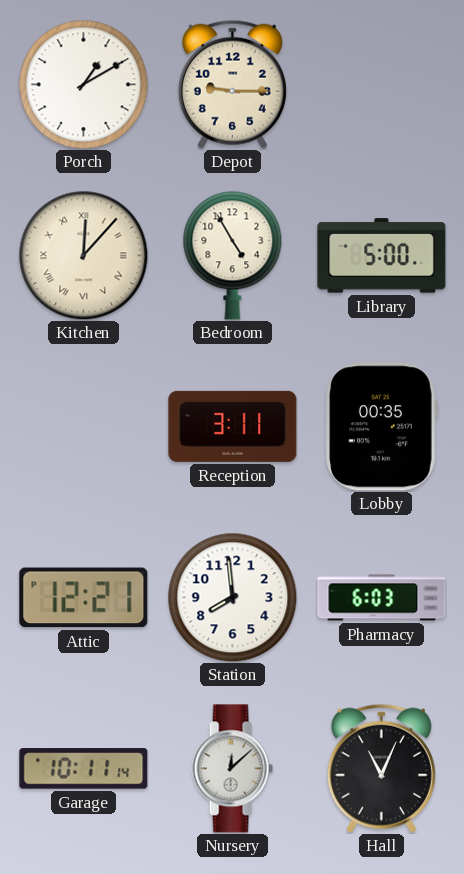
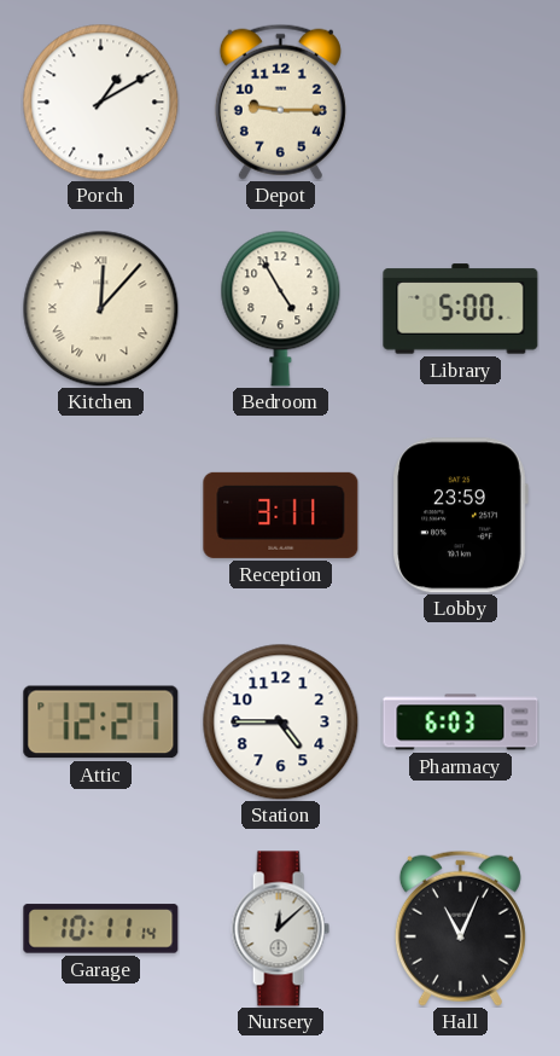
Lobby: 00:35 -> 23:59
Station: 7:59 -> 4:45
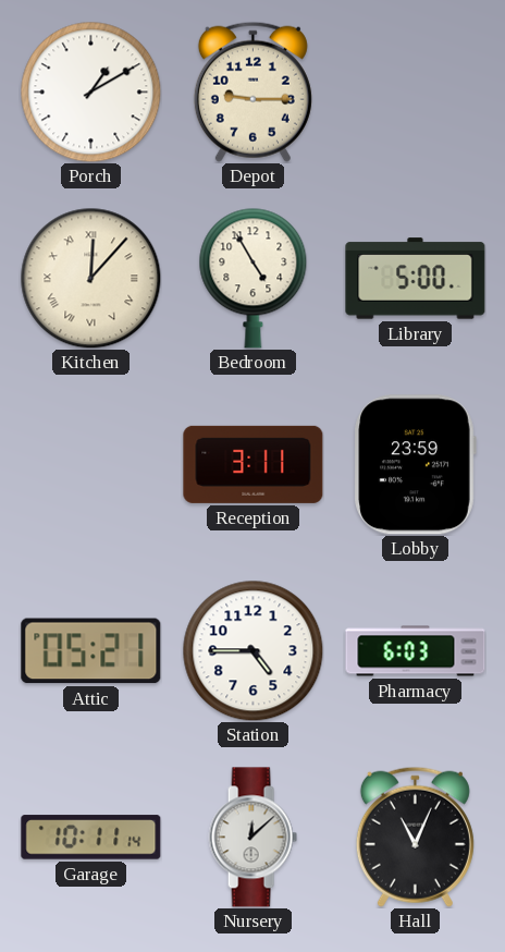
Attic: 12:21 -> 05:21
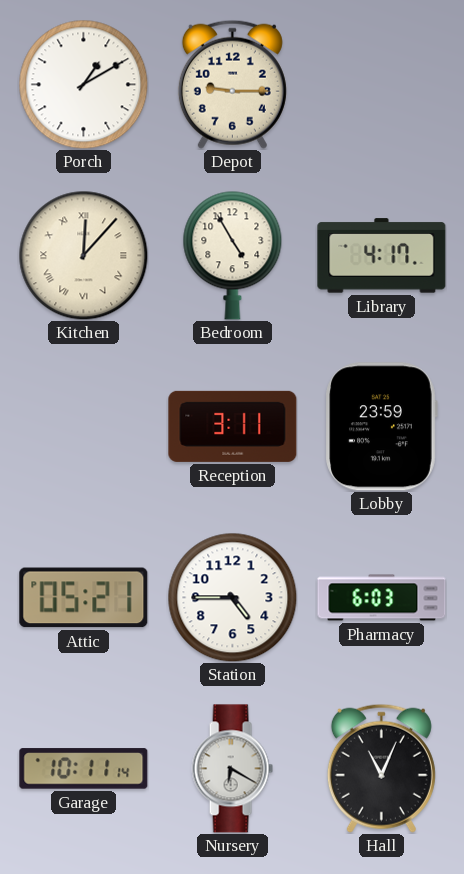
Library: 5:00 -> 4:17
Nursery: 12:08 -> 6:20
